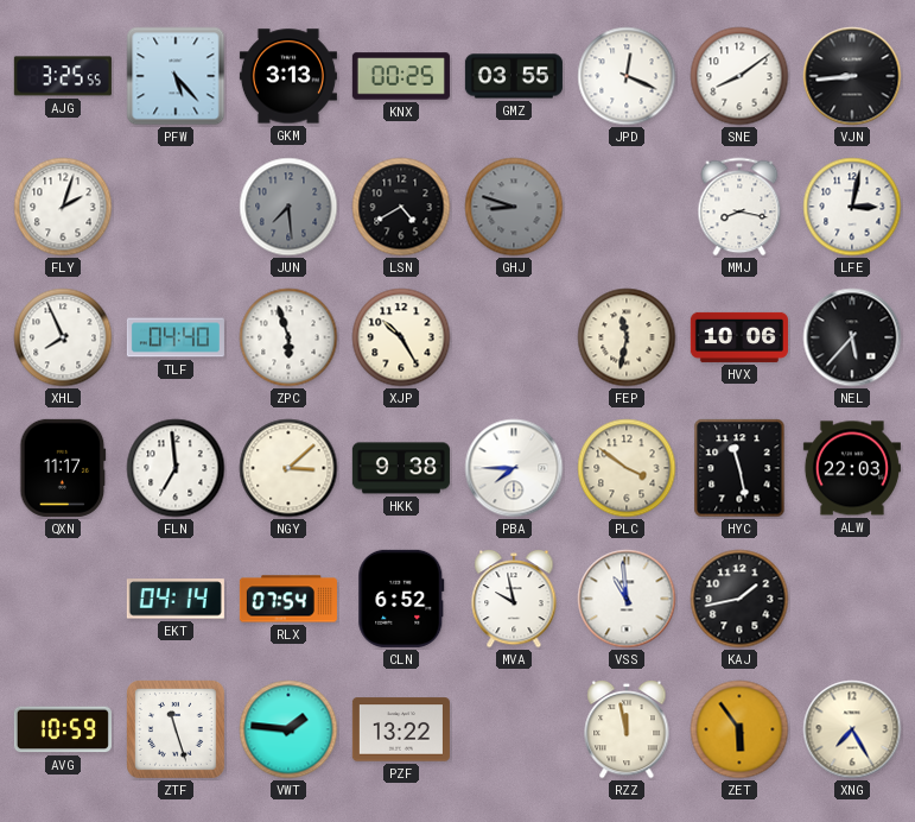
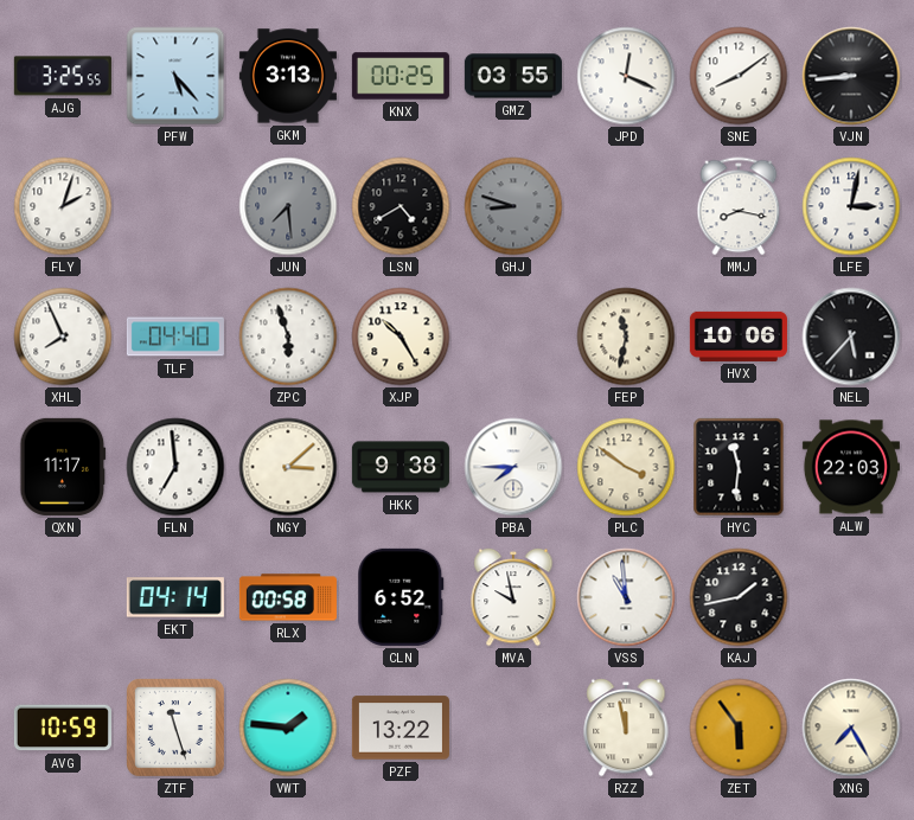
HYC: 11:28 -> 11:31
RLX: 07:54 -> 00:58
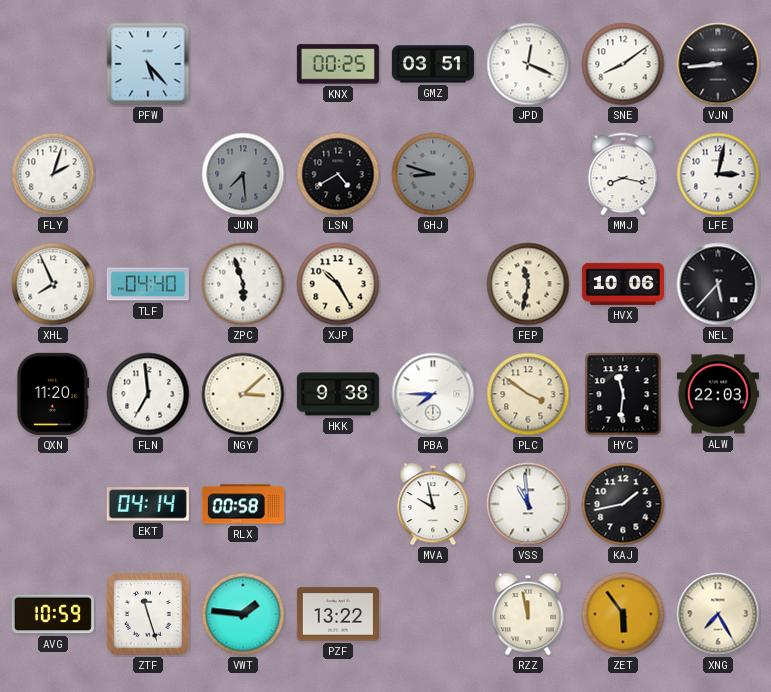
AJG: 3:25 -> none
GKM: 3:13 -> none
GMZ: 03:55 -> 03:51
QXN: 11:17 -> 11:20
CLN: 6:52 -> none
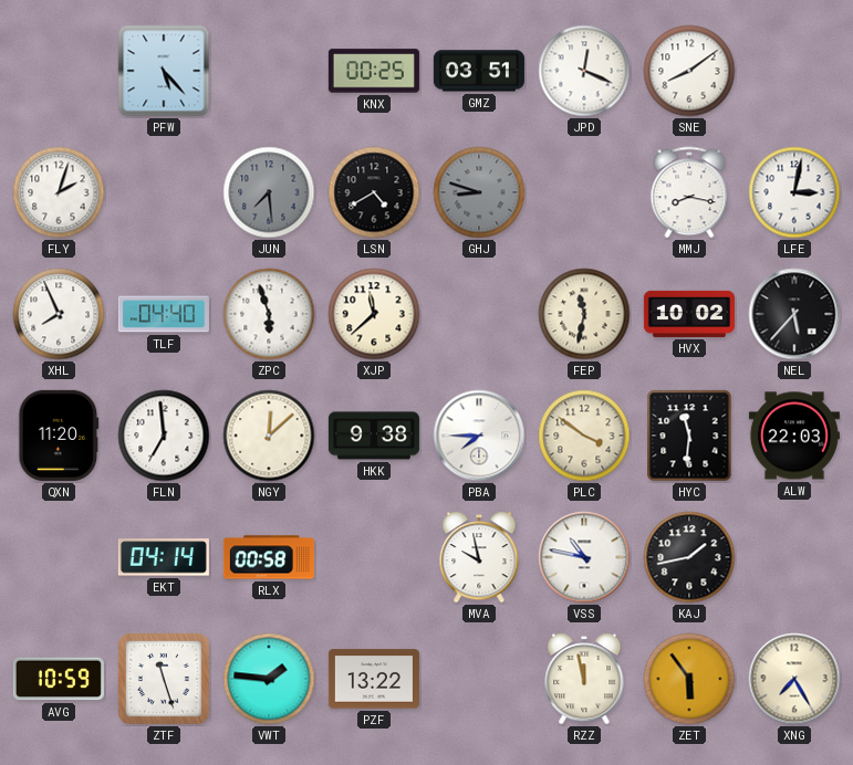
VJN: 8:44 -> none
XJP: 10:25 -> 11:38
HVX: 10:06 -> 10:02
NGY: 3:08 -> 12:08
VSS: 10:59 -> 10:47
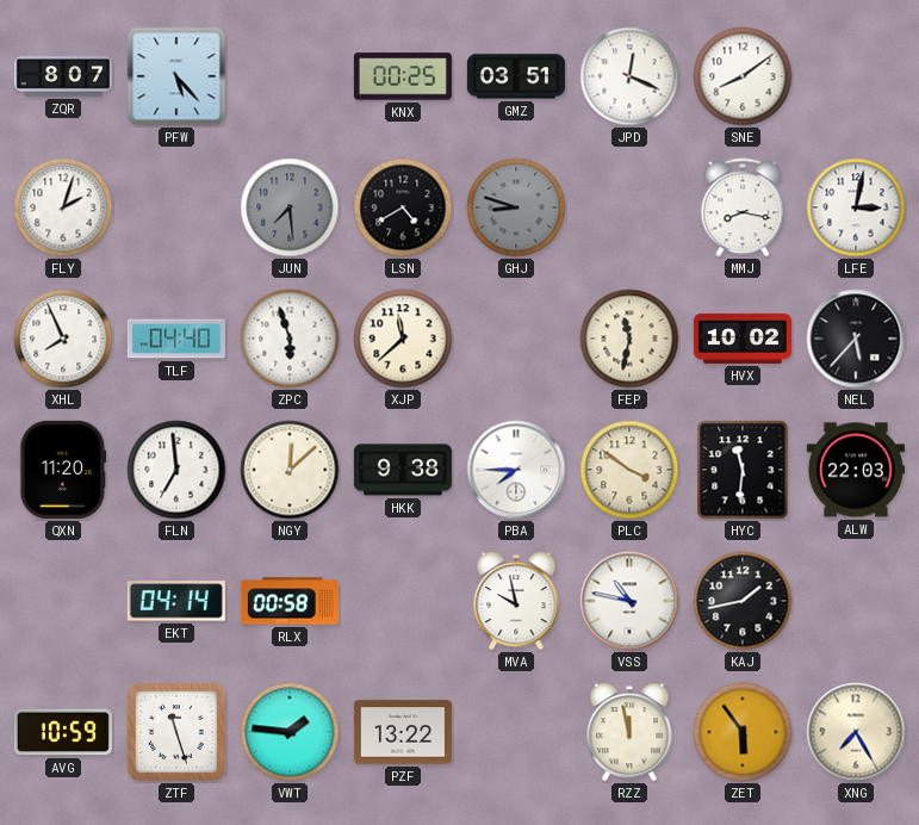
ZQR: none -> 8:07
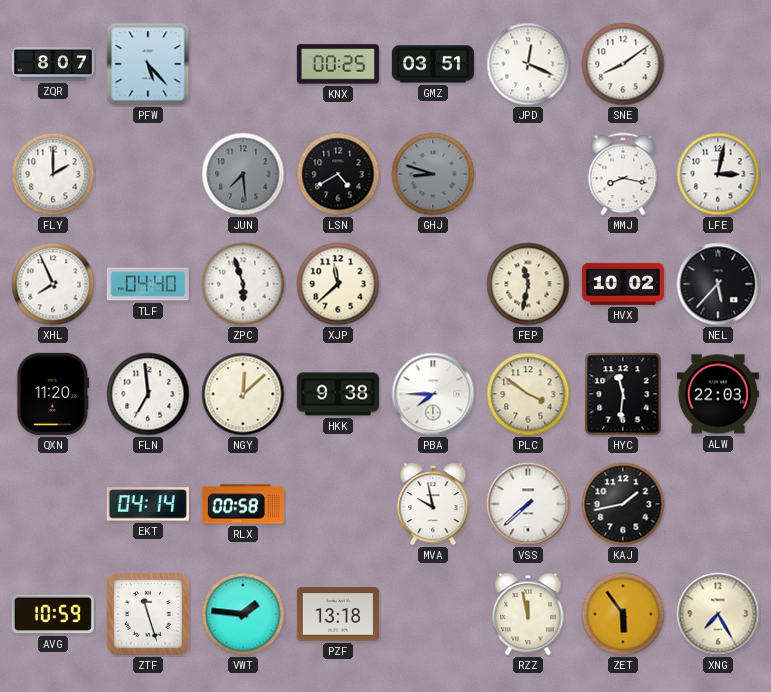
FLY: 2:03 -> 2:00
VSS: 10:47 -> 7:38
PZF: 13:22 -> 13:18
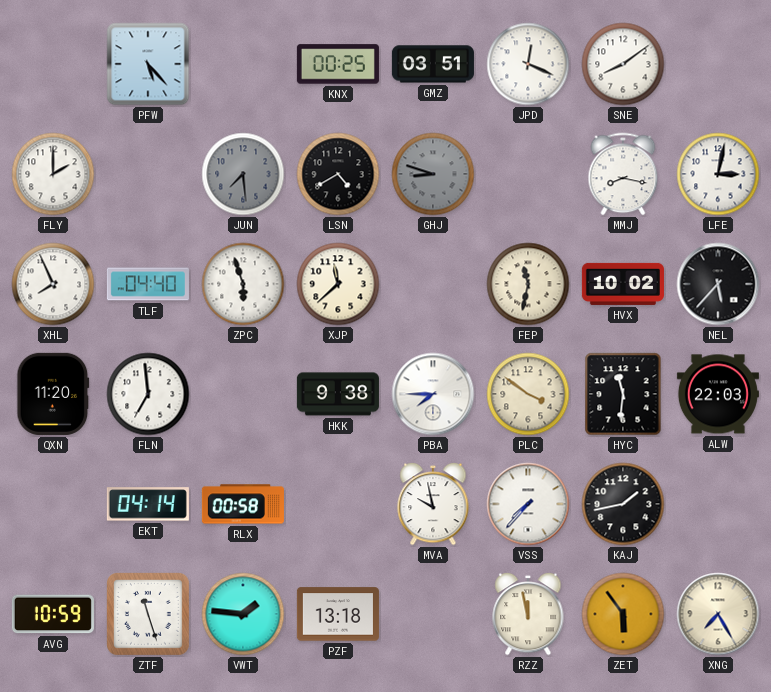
ZQR: 8:07 -> none
NGY: 12:08 -> none
VSS: 7:38 -> 7:37
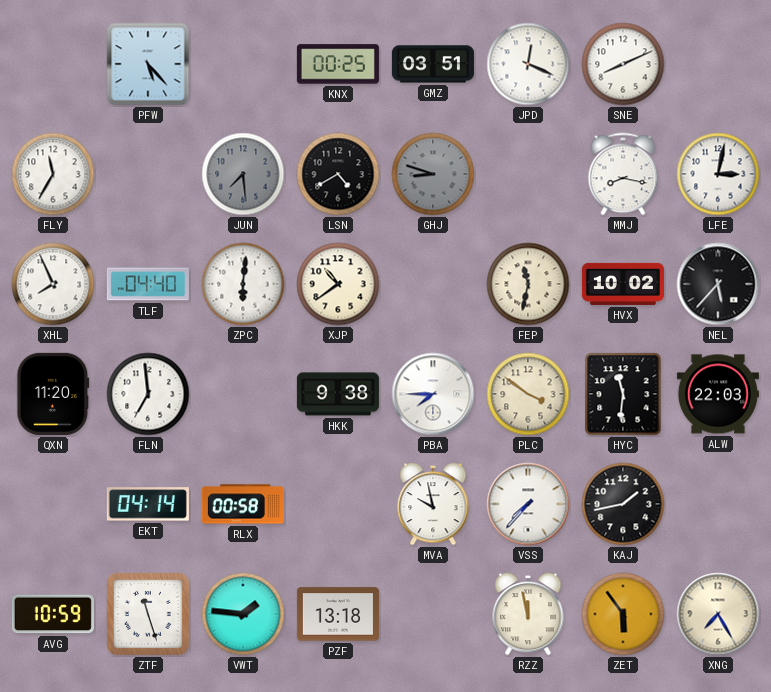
SNE: 8:09 -> 8:11
FLY: 2:00 -> 11:35
ZPC: 5:57 -> 6:01
XJP: 11:38 -> 10:39
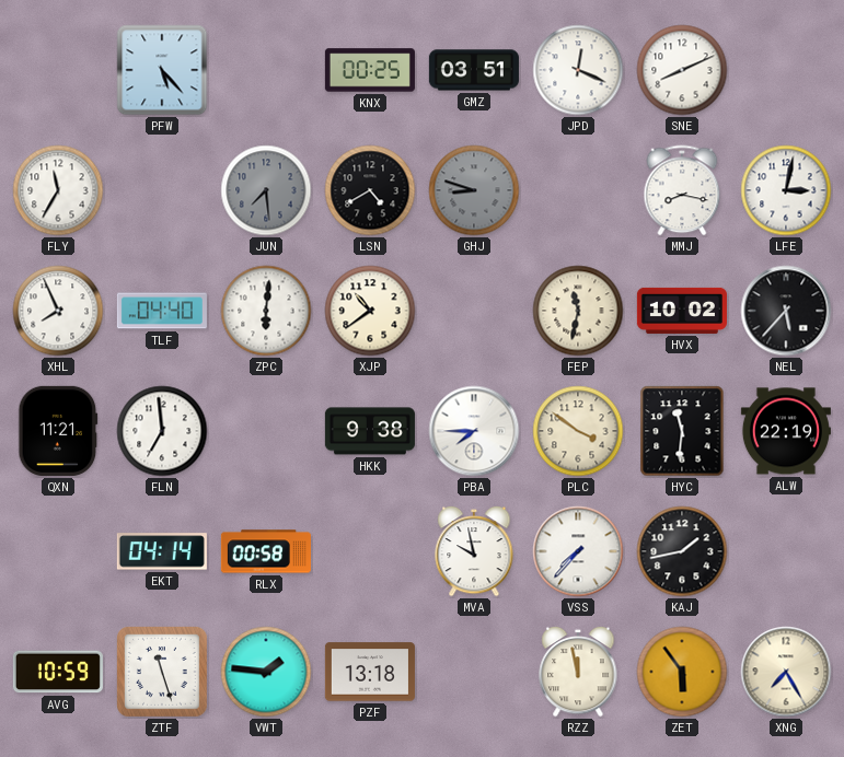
QXN: 11:20 -> 11:21
ALW: 22:03 -> 22:19
